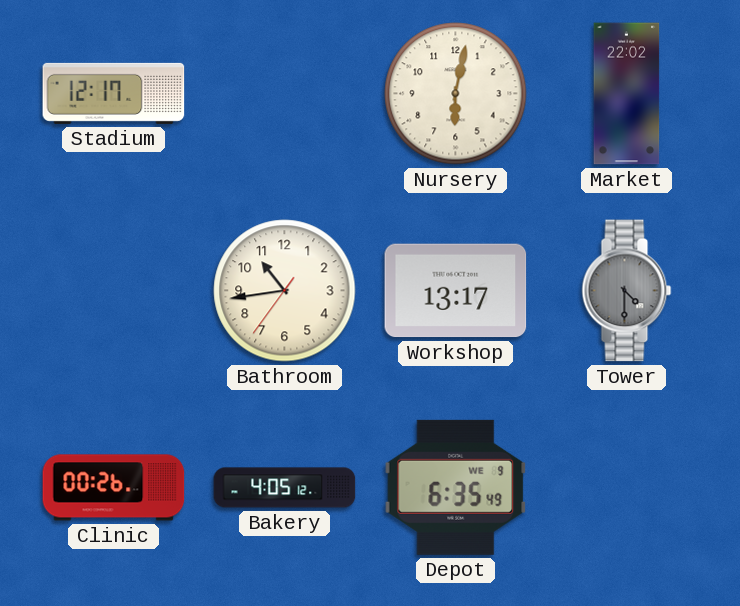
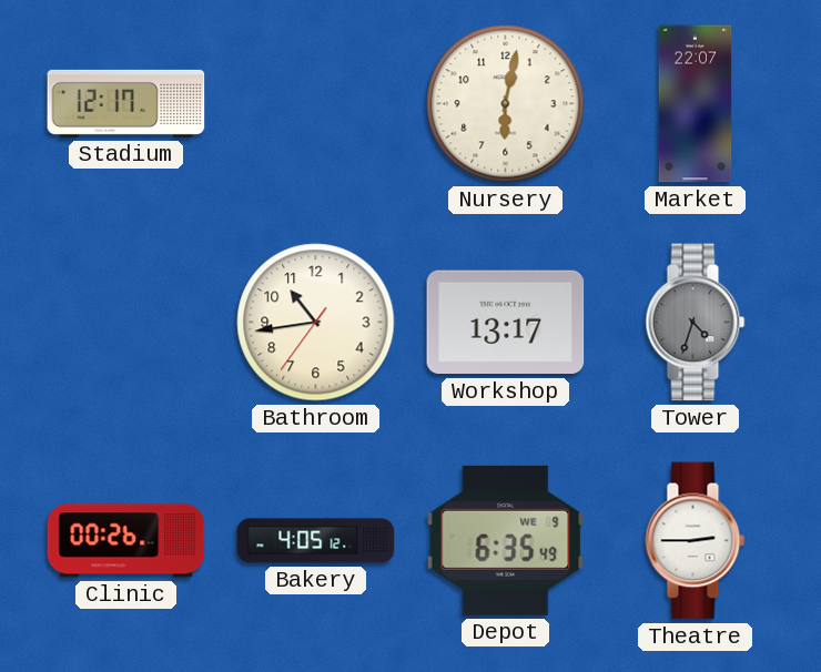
Market: 22:02 -> 22:07
Tower: 4:30 -> 4:33
Theatre: none -> 2:45
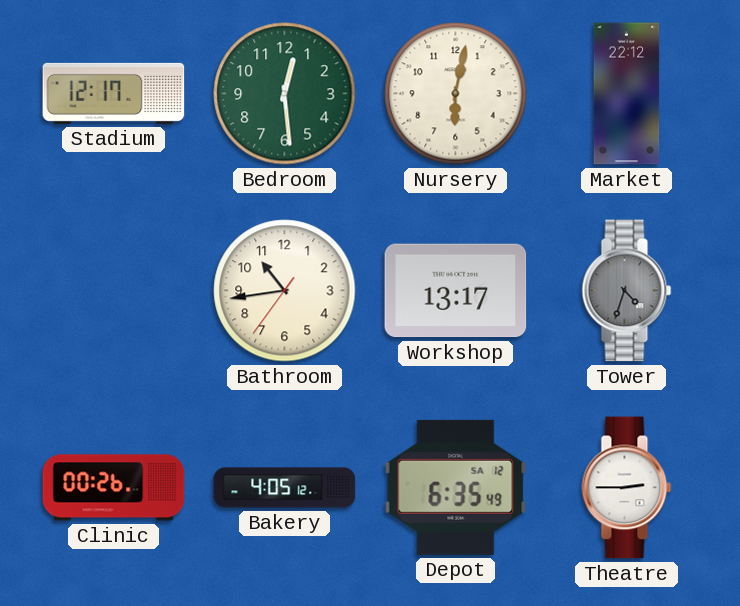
Bedroom: none -> 12:29
Market: 22:07 -> 22:12
Depot date: WE 9 -> SA 12
